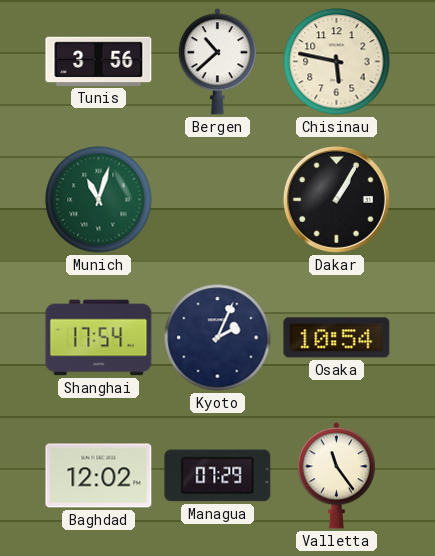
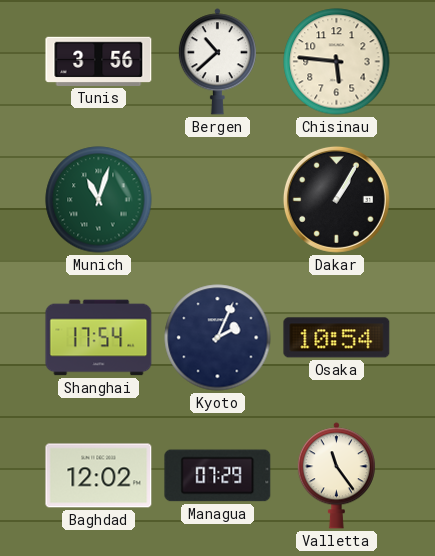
Chisinau: 5:47 -> 5:46
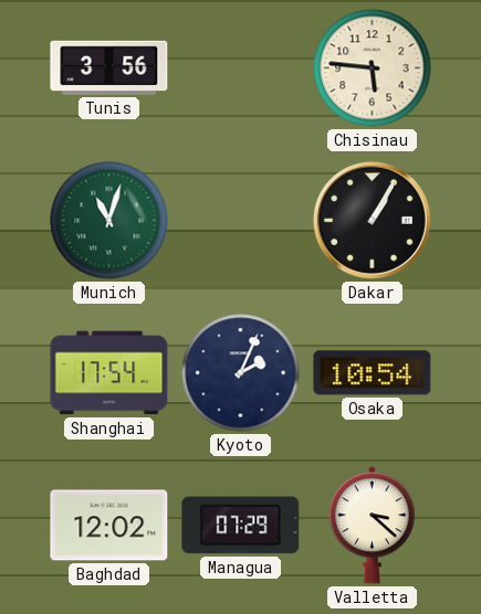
Bergen: 10:38 -> none
Valletta: 11:24 -> 3:22
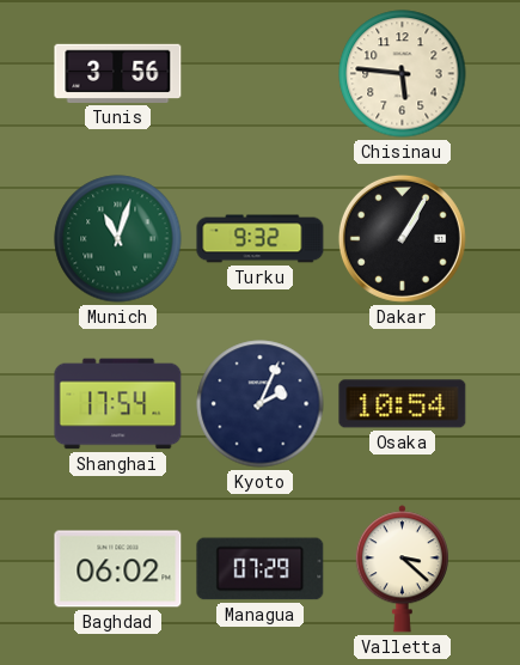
Turku: none -> 9:32
Baghdad: 12:02 -> 06:02
